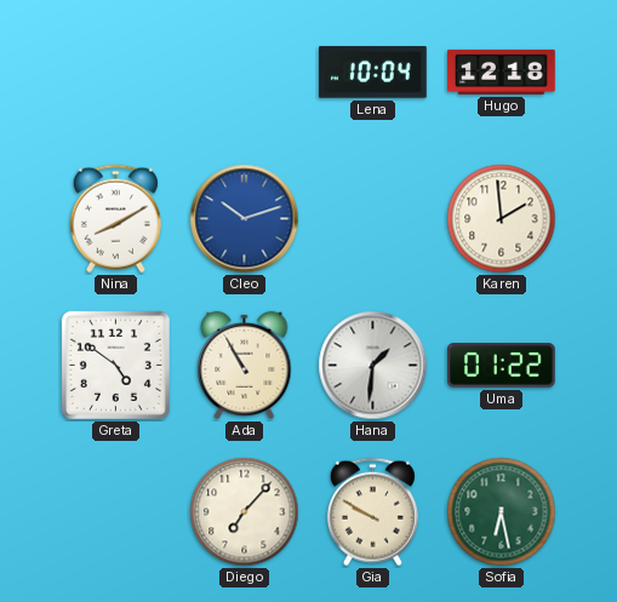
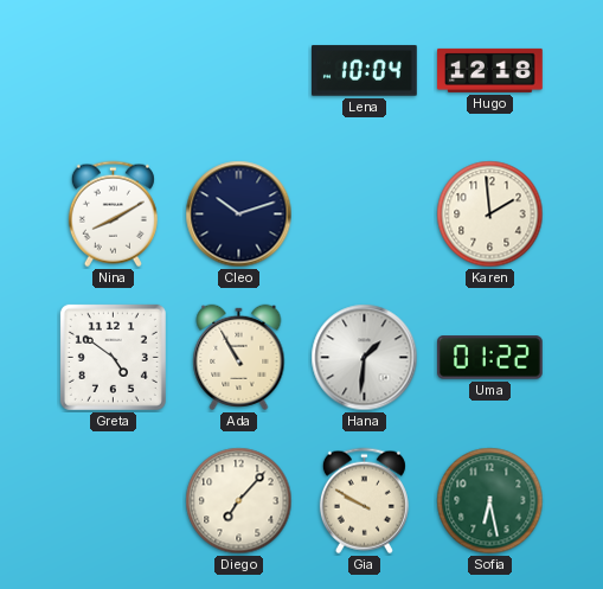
Cleo dial: blue -> navy
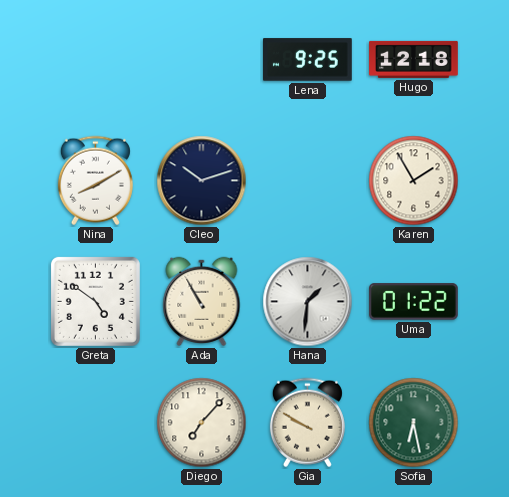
Lena: 10:04 -> 9:25
Karen: 1:59 -> 1:55
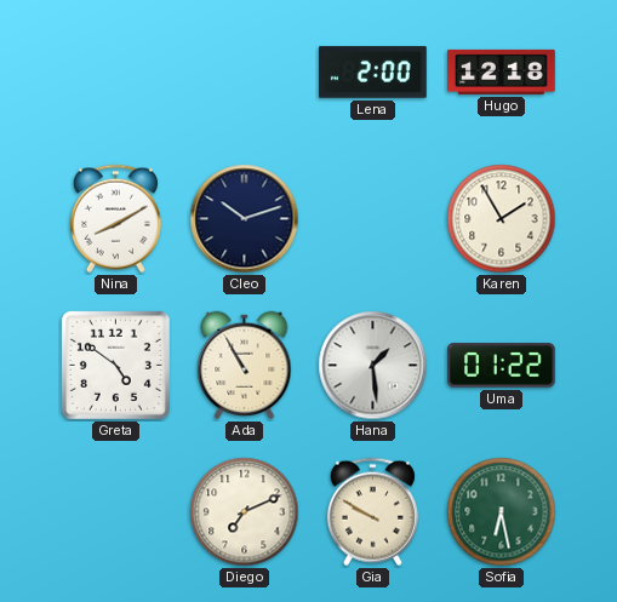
Lena: 9:25 -> 2:00
Hana: 1:31 -> 1:29
Diego: 7:07 -> 7:11
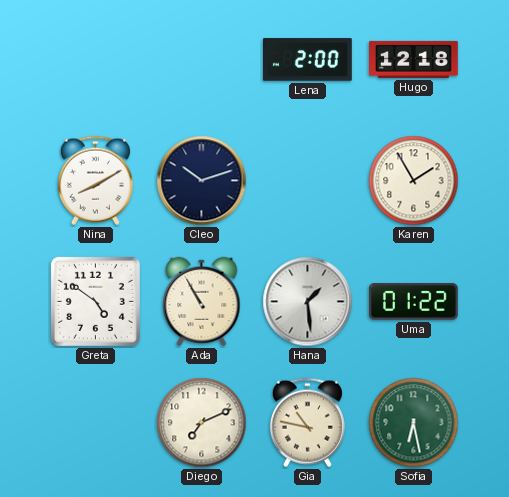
Gia: 9:50 -> 10:47
